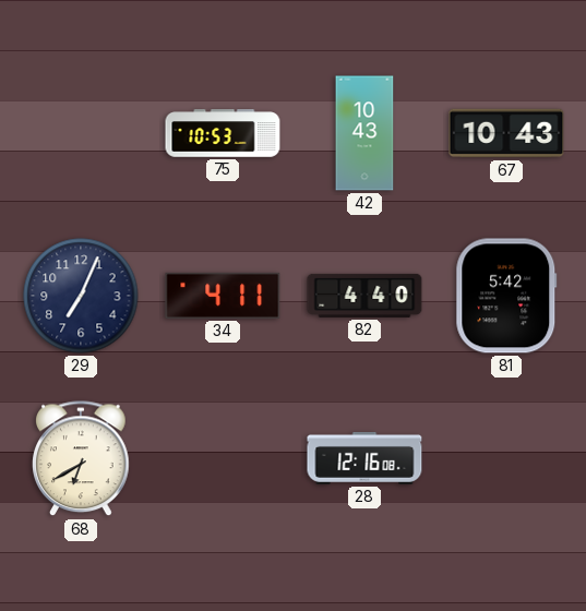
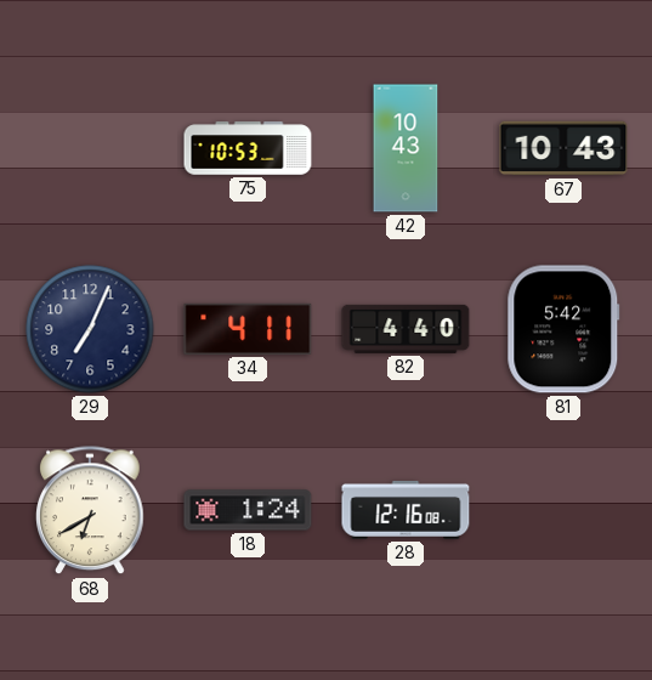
18: none -> 1:24
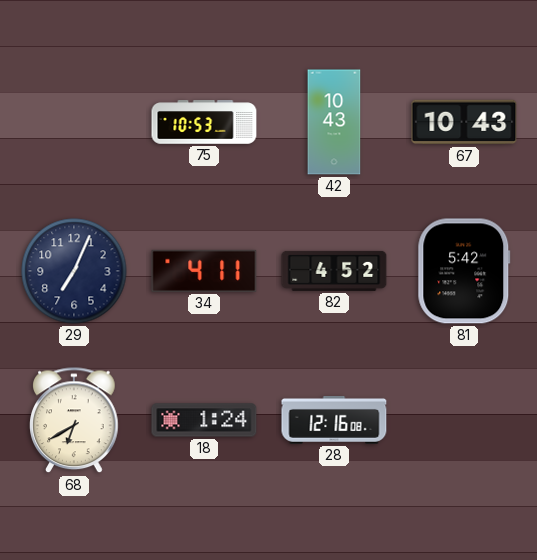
82: 4:40 -> 4:52
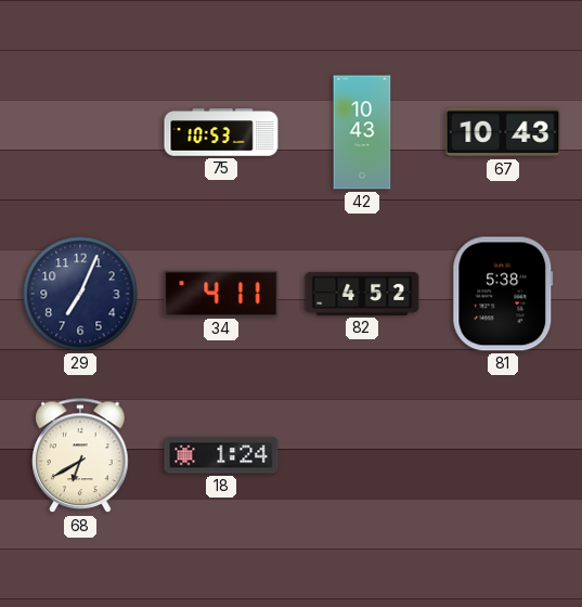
81: 5:42 -> 5:38
28: 12:16 -> none
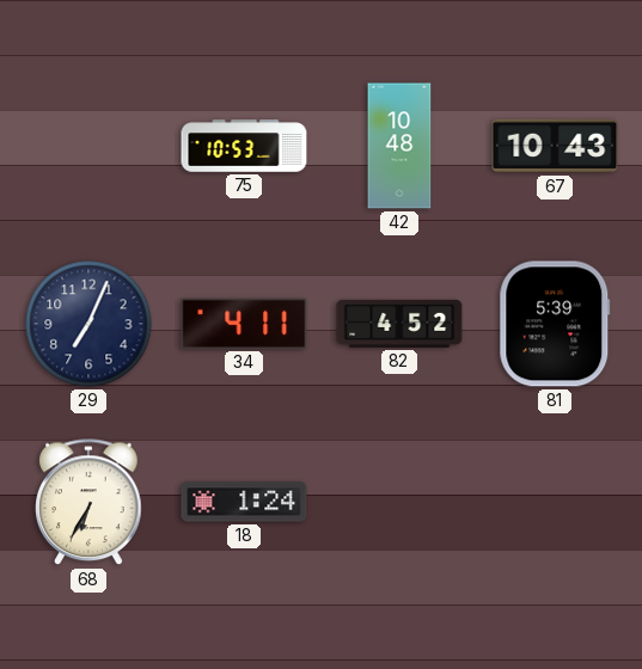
42: 10:43 -> 10:48
81: 5:38 -> 5:39
68: 6:40 -> 6:35
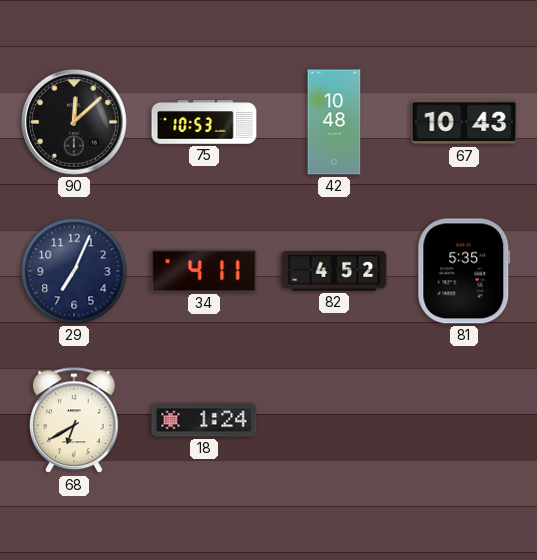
90: none -> 12:08
81: 5:39 -> 5:35
68: 6:35 -> 6:40
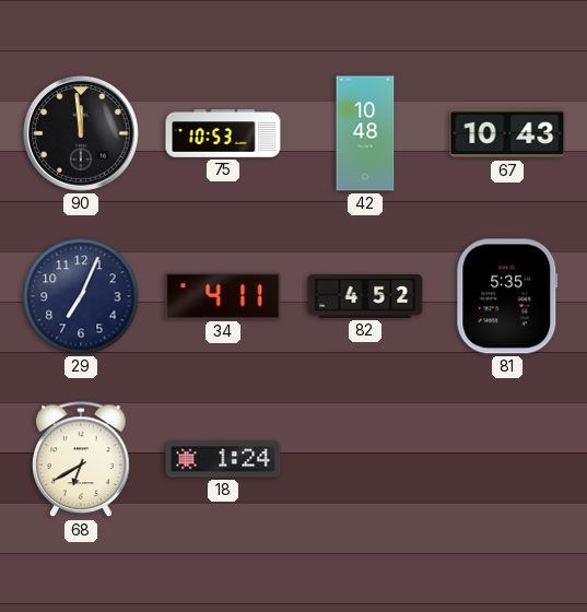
90: 12:08 -> 11:59
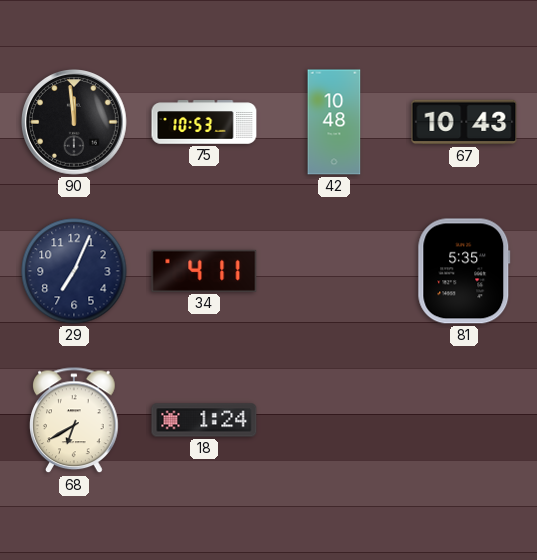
82: 4:52 -> none
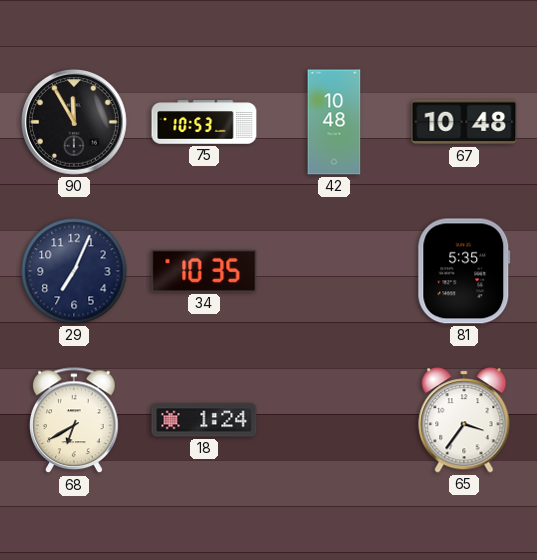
90: 11:59 -> 11:55
67: 10:43 -> 10:48
34: 4:11 -> 10:35
65: none -> 3:36
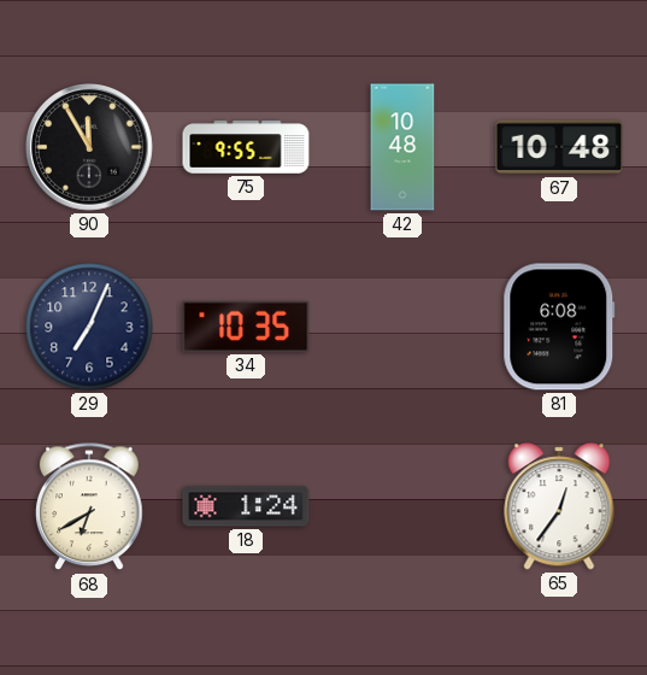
75: 10:53 -> 9:55
81: 5:35 -> 6:08
65: 3:36 -> 12:36
